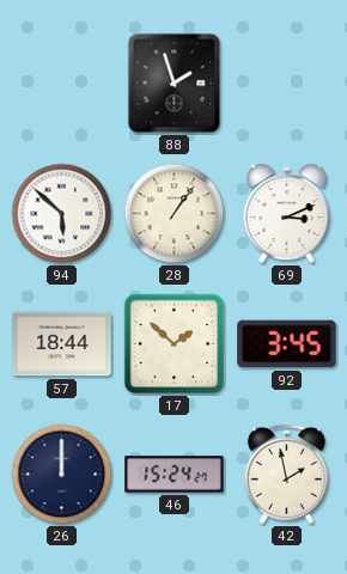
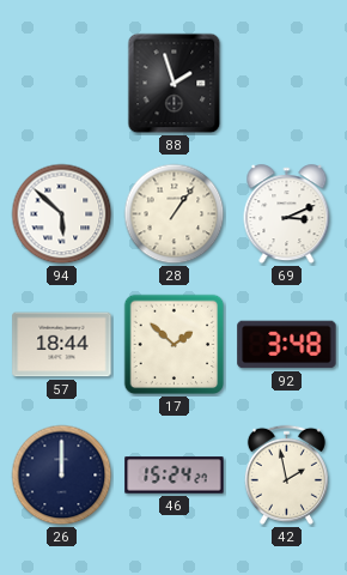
92: 3:45 -> 3:48
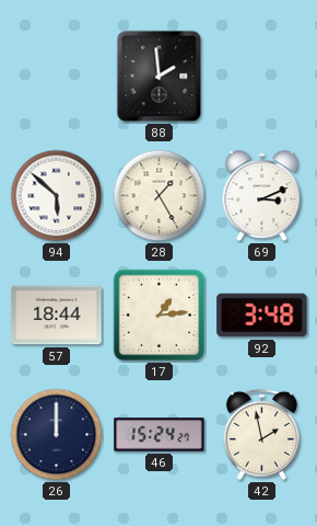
88: 1:57 -> 1:59
28: 1:06 -> 1:25
17: 1:52 -> 1:14
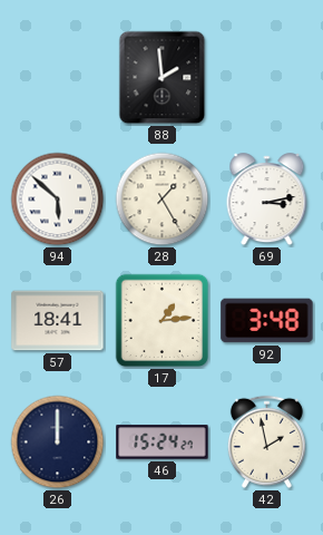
69: 3:11 -> 3:13
57: 18:44 -> 18:41
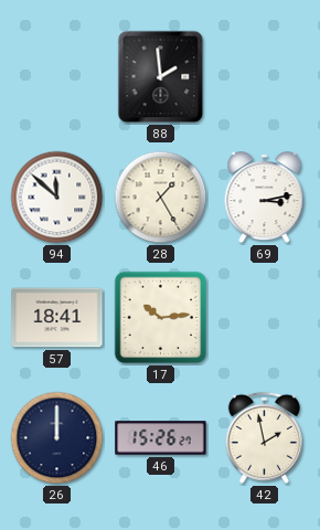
94: 5:52 -> 11:52
17: 1:14 -> 10:14
92: 3:48 -> none
46: 15:24 -> 15:26
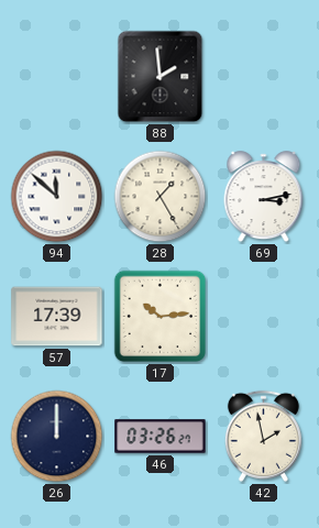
57: 18:41 -> 17:39
46: 15:26 -> 03:26
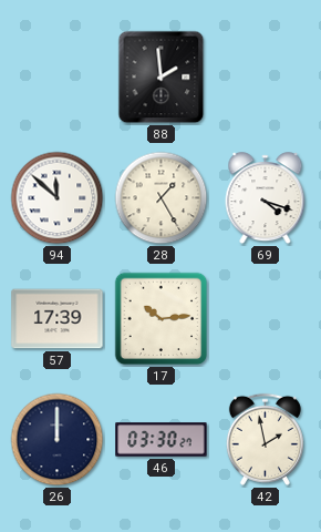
69: 3:13 -> 4:18
46: 03:26 -> 03:30
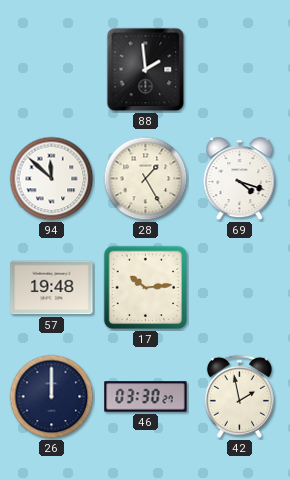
57: 17:39 -> 19:48
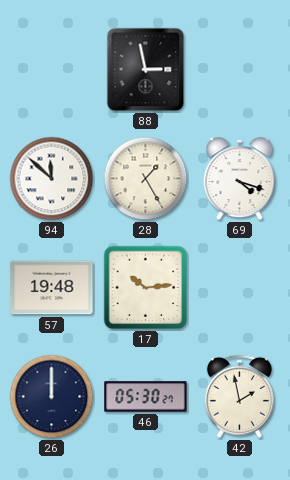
88: 1:59 -> 2:58
46: 03:30 -> 05:30
